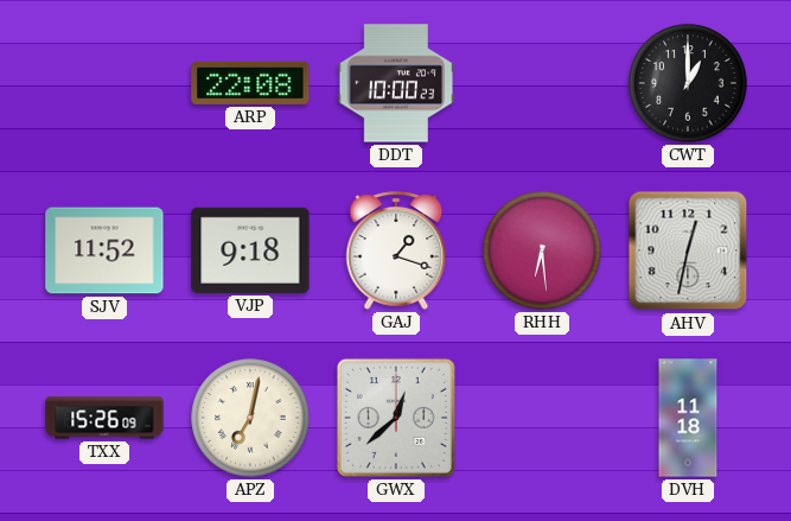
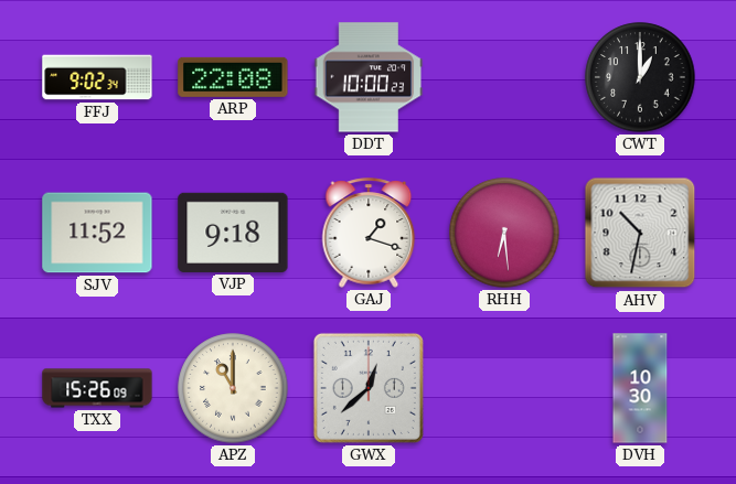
FFJ: none -> 9:02
AHV: 12:32 -> 10:32
APZ: 7:02 -> 11:00
DVH: 11:18 -> 10:30
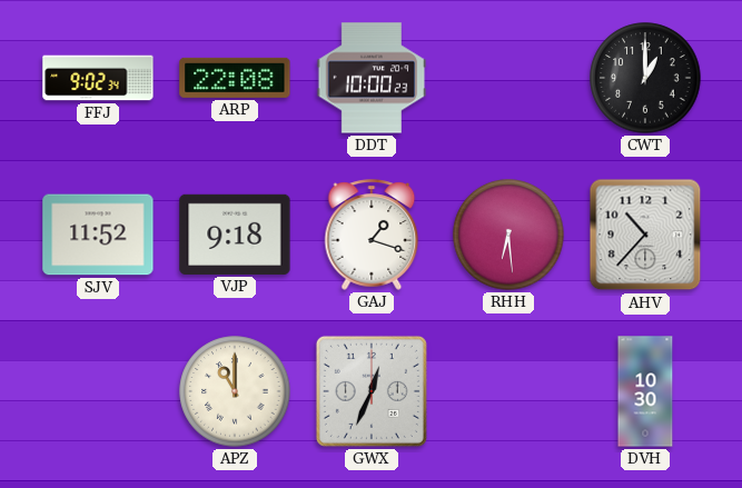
AHV: 10:32 -> 10:37
TXX: 15:26 -> none
GWX: 12:38 -> 12:34
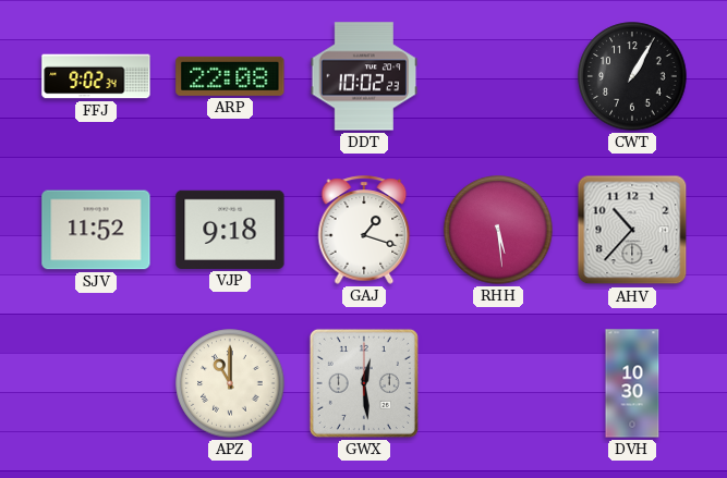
DDT: 10:00 -> 10:02
CWT: 1:00 -> 1:05
RHH: 6:29 -> 5:29
GWX: 12:34 -> 12:29
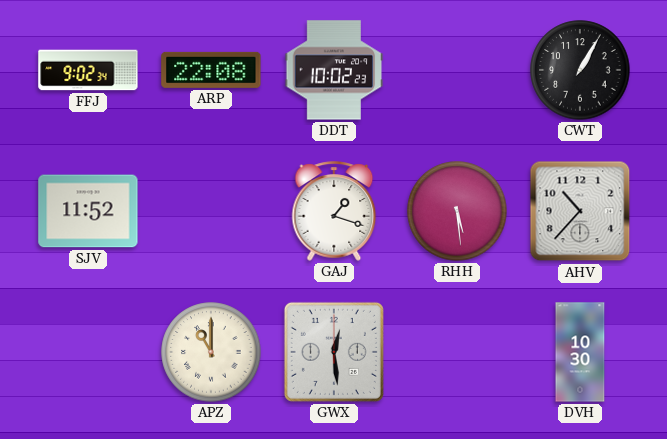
VJP: 9:18 -> none
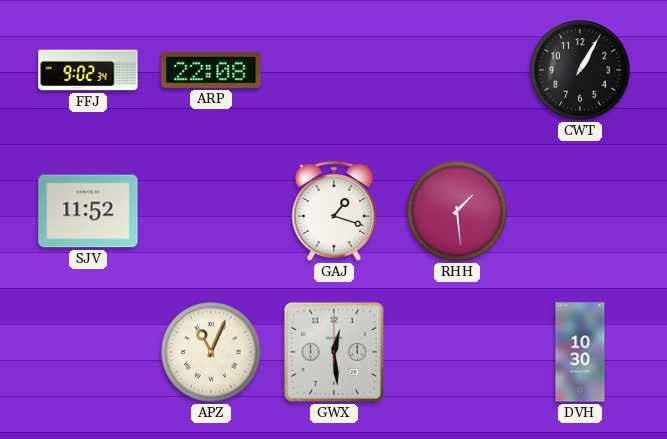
DDT: 10:02 -> none
RHH: 5:29 -> 1:29
AHV: 10:37 -> none
APZ: 11:00 -> 11:04
